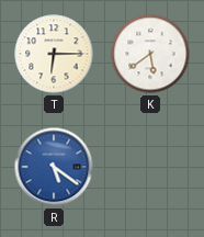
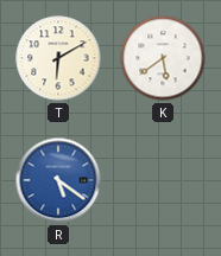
T: 6:15 -> 6:10
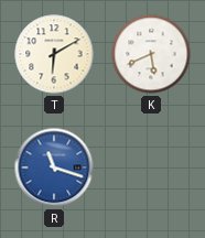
K: 5:39 -> 5:41
R: 5:21 -> 11:18
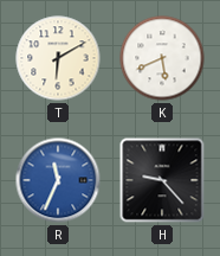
R: 11:18 -> 11:34
H: none -> 9:23
